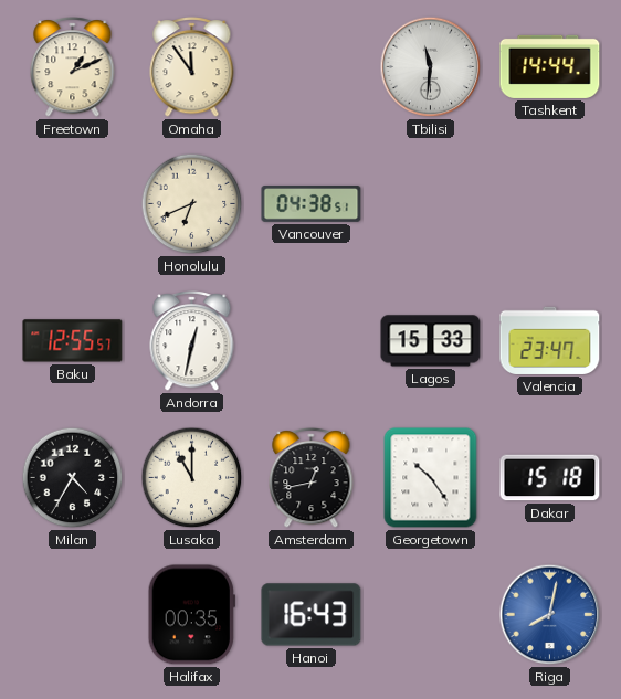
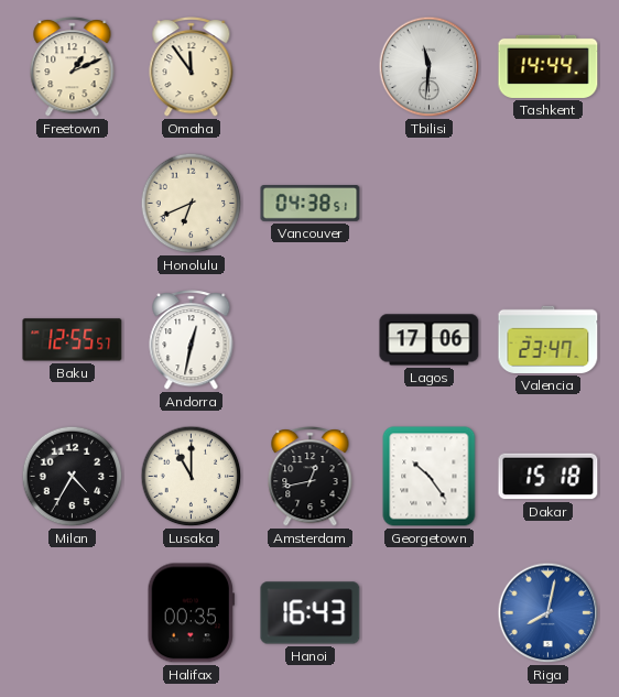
Lagos: 15:33 -> 17:06
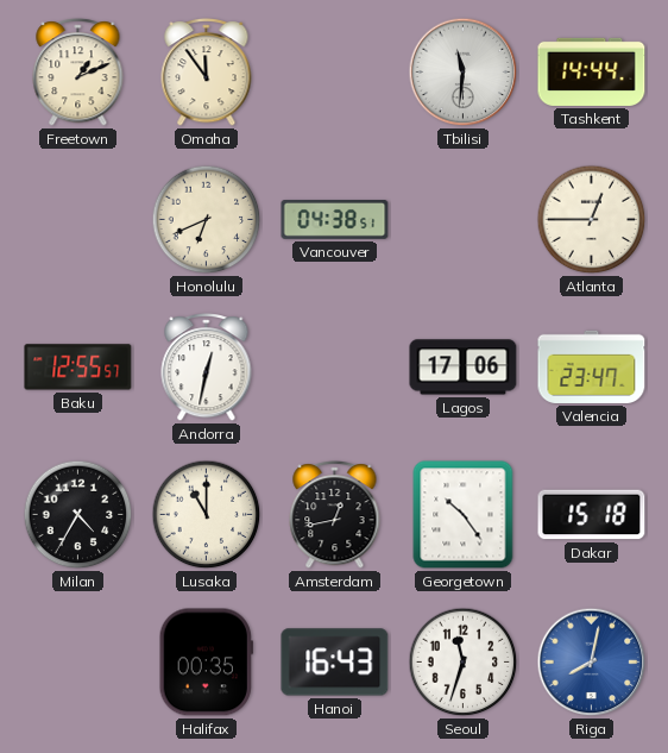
Atlanta: none -> 12:45
Seoul: none -> 11:33
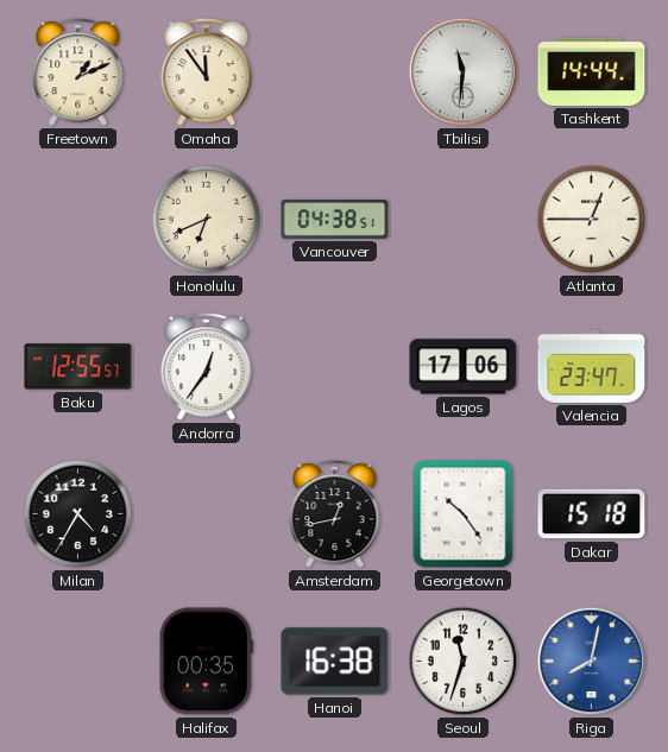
Andorra: 12:32 -> 12:36
Lusaka: 11:00 -> none
Hanoi: 16:43 -> 16:38
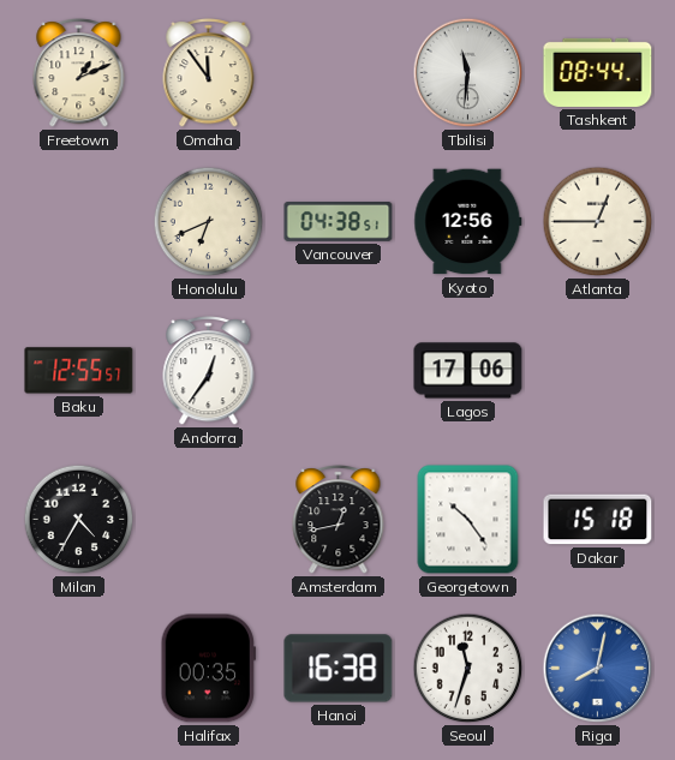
Tashkent: 14:44 -> 08:44
Kyoto: none -> 12:56
Valencia: 23:47 -> none
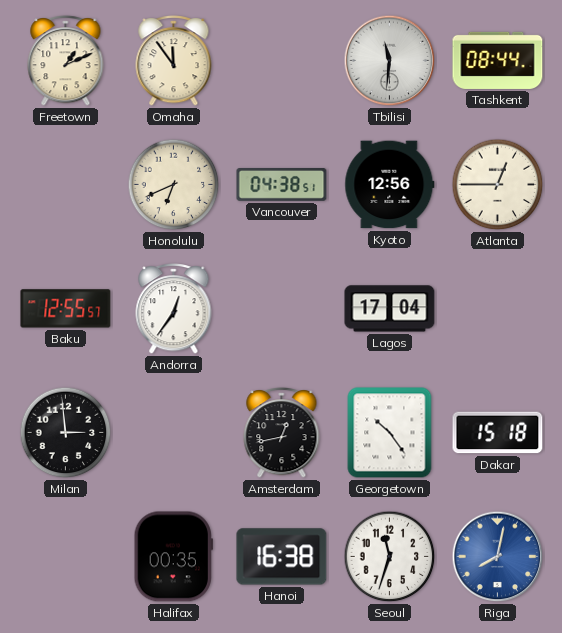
Lagos: 17:06 -> 17:04
Milan: 4:35 -> 2:59
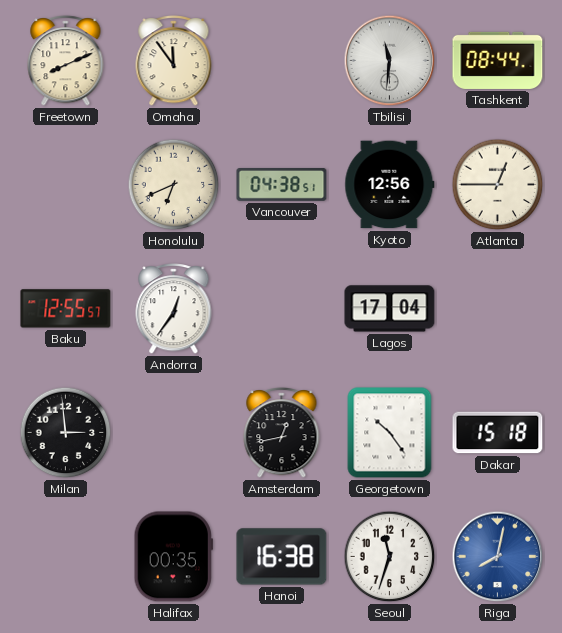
Freetown: 1:11 -> 8:11
